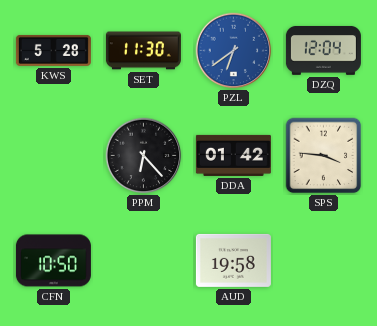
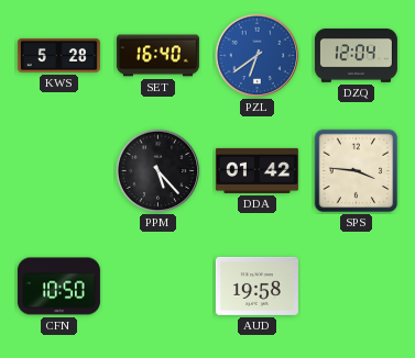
SET: 11:30 -> 16:40
PPM: 6:23 -> 5:23
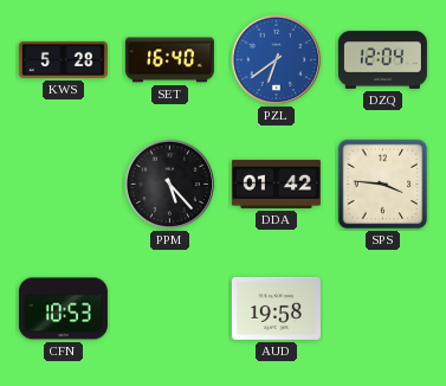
CFN: 10:50 -> 10:53
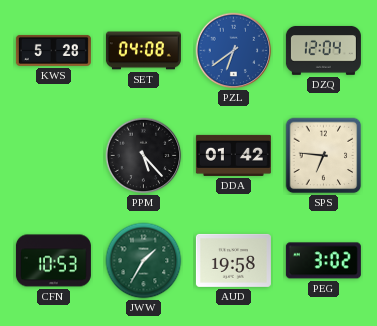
SET: 16:40 -> 04:08
SPS: 3:46 -> 6:46
JWW: none -> 1:35
PEG: none -> 3:02
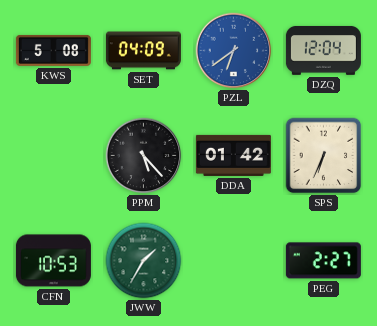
KWS: 5:28 -> 5:08
SET: 04:08 -> 04:09
SPS: 6:46 -> 6:34
AUD: 19:58 -> none
PEG: 3:02 -> 2:27
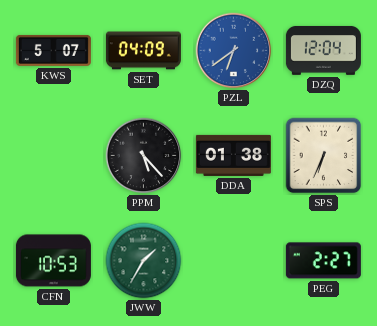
KWS: 5:08 -> 5:07
DDA: 01:42 -> 01:38
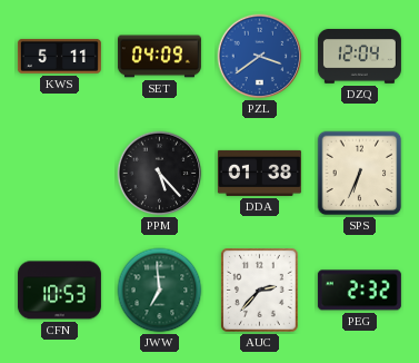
KWS: 5:07 -> 5:11
PZL: 6:39 -> 3:39
JWW: 1:35 -> 6:59
AUC: none -> 2:37
PEG: 2:27 -> 2:32
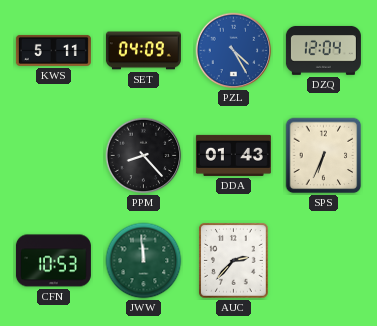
PZL: 3:39 -> 4:25
PPM: 5:23 -> 8:23
DDA: 01:38 -> 01:43
JWW: 6:59 -> 11:59
PEG: 2:32 -> none
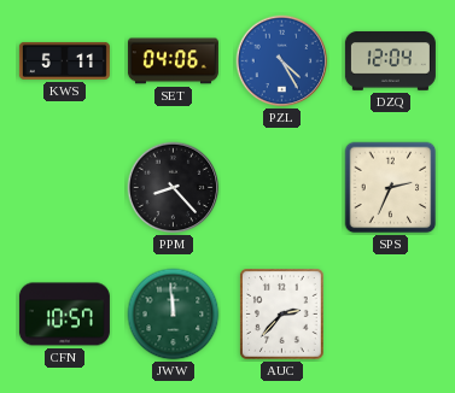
SET: 04:09 -> 04:06
DDA: 01:43 -> none
SPS: 6:34 -> 2:34
CFN: 10:53 -> 10:57
